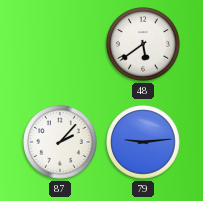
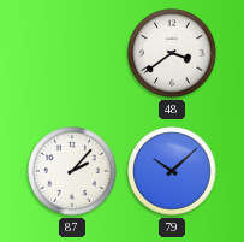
48: 5:39 -> 3:39
79: 9:14 -> 10:08
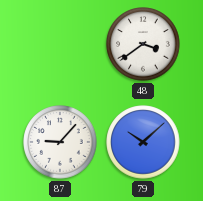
87: 2:07 -> 9:07
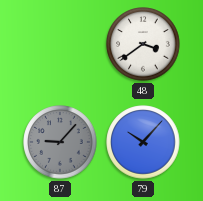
87 dial: white -> grey
79: 10:08 -> 10:07
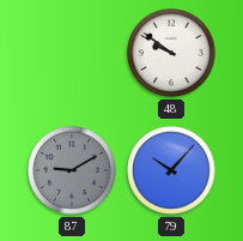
48: 3:39 -> 9:51
87: 9:07 -> 9:10
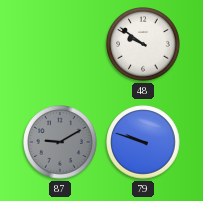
79: 10:07 -> 9:48
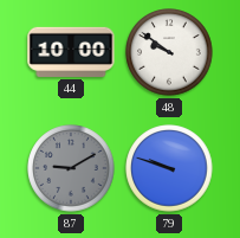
44: none -> 10:00
